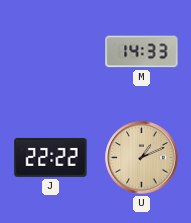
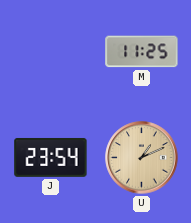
M: 14:33 -> 11:25
J: 22:22 -> 23:54
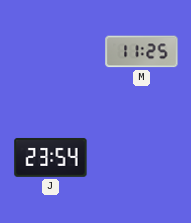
U: 1:11 -> none
